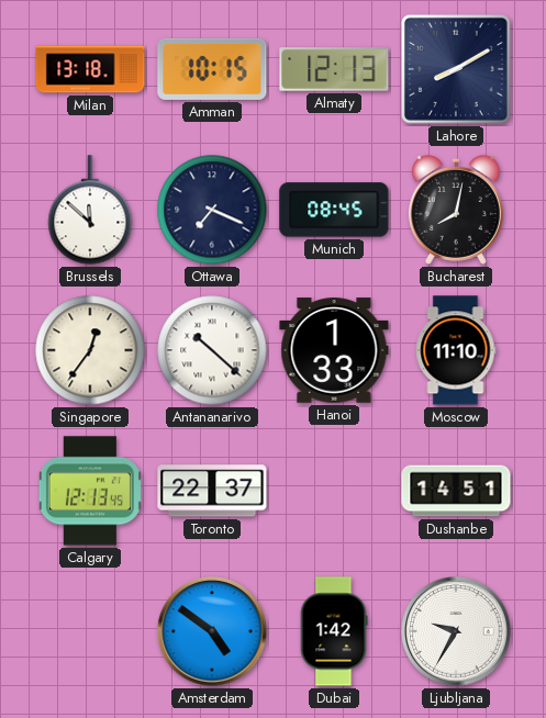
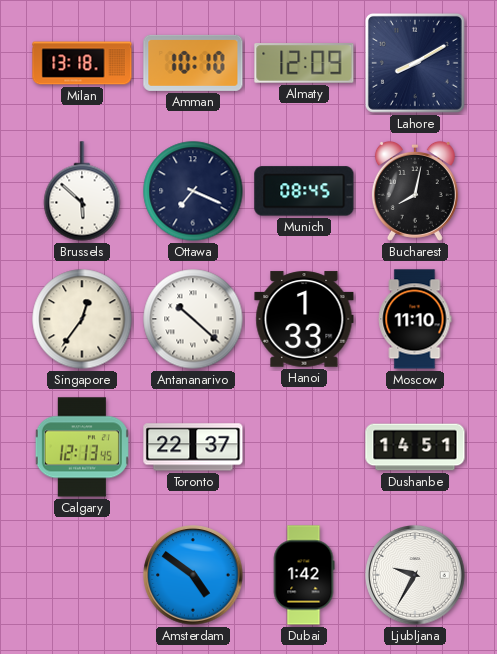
Amman: 10:15 -> 10:10
Almaty: 12:13 -> 12:09
Brussels: 11:52 -> 5:52
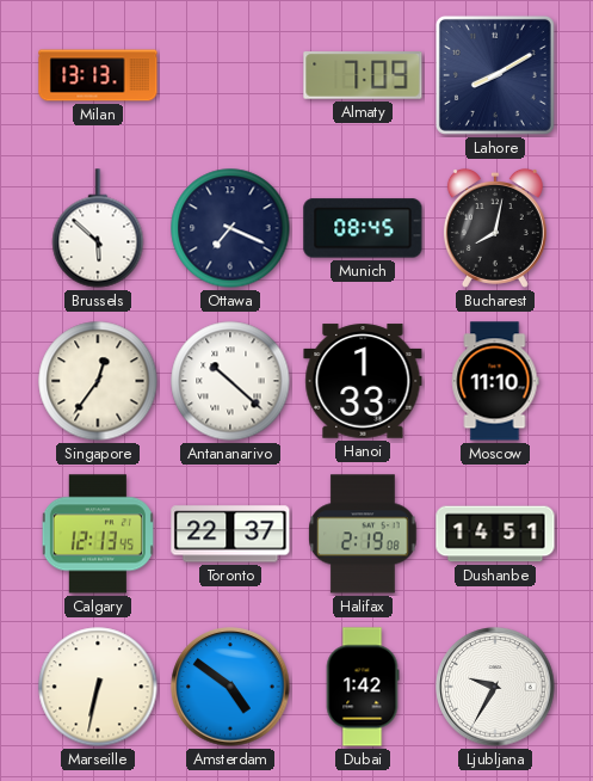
Milan: 13:18 -> 13:13
Amman: 10:10 -> none
Almaty: 12:09 -> 7:09
Halifax: none -> 2:19
Marseille: none -> 6:32
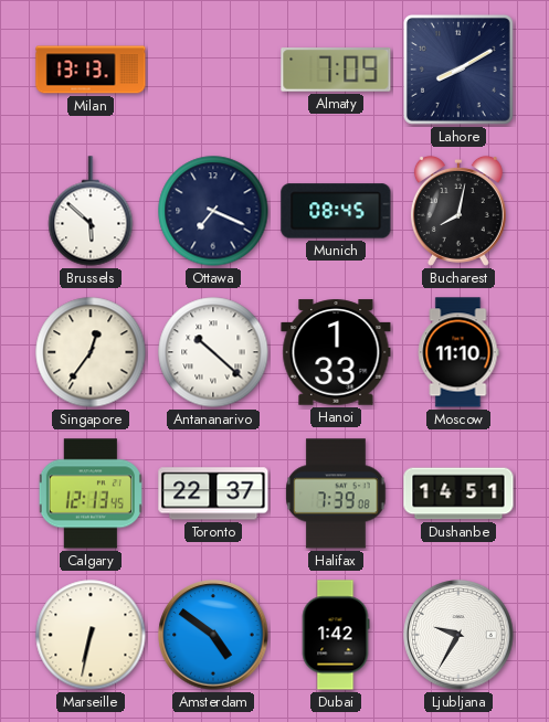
Halifax: 2:19 -> 7:39
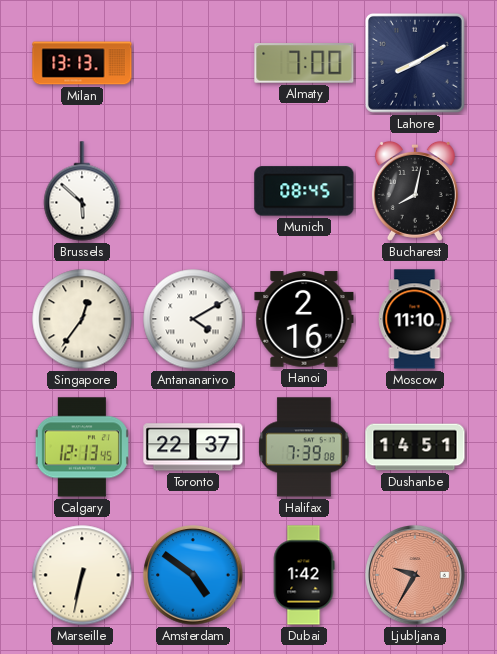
Almaty: 7:09 -> 7:00
Ottawa: 7:19 -> none
Antananarivo: 10:22 -> 4:10
Hanoi: 1:33 -> 2:16
Ljubljana dial: white -> salmon
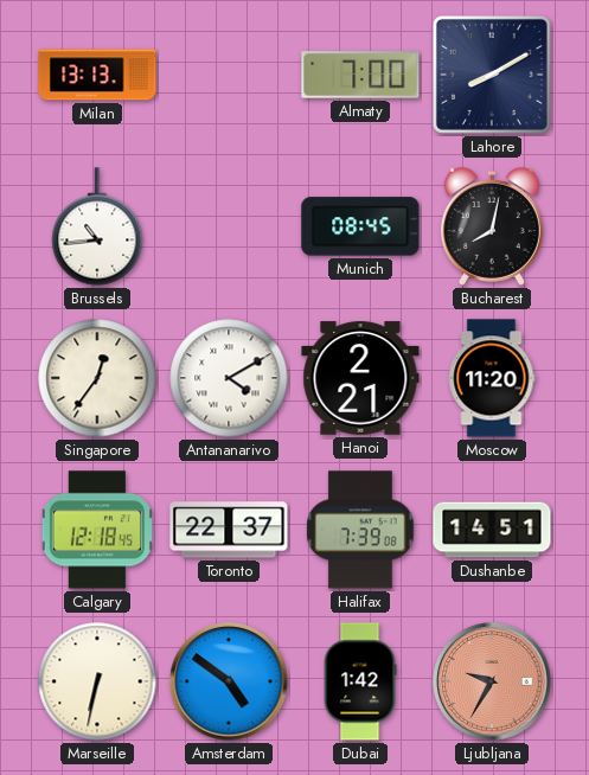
Brussels: 5:52 -> 10:44
Hanoi: 2:16 -> 2:21
Moscow: 11:10 -> 11:20
Calgary: 12:13 -> 12:18
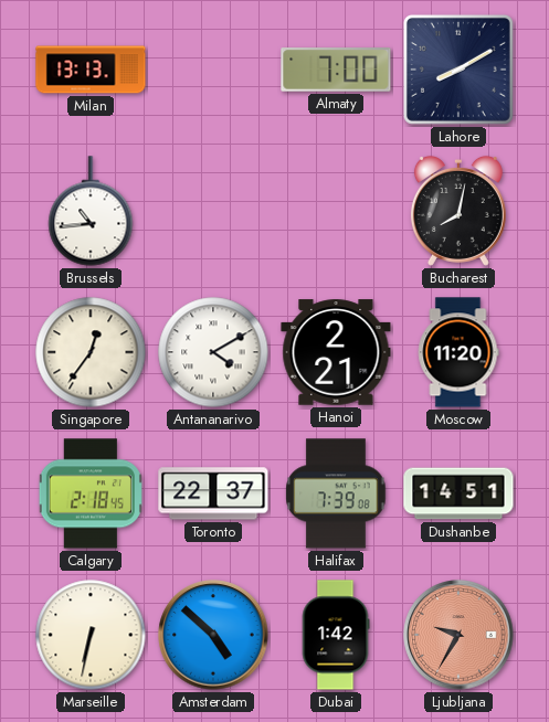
Munich: 08:45 -> none
Calgary: 12:18 -> 2:18
Amsterdam: 4:51 -> 4:52
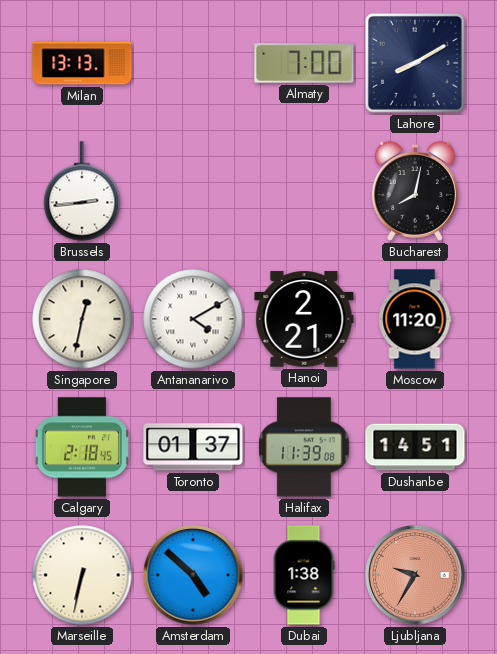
Brussels: 10:44 -> 2:44
Singapore: 12:36 -> 12:32
Toronto: 22:37 -> 01:37
Halifax: 7:39 -> 11:39
Dubai: 1:42 -> 1:38
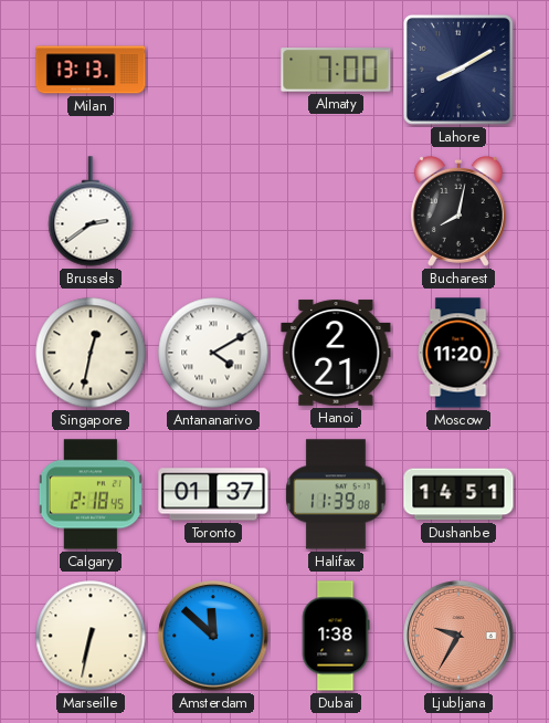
Brussels: 2:44 -> 2:39
Amsterdam: 4:52 -> 11:52
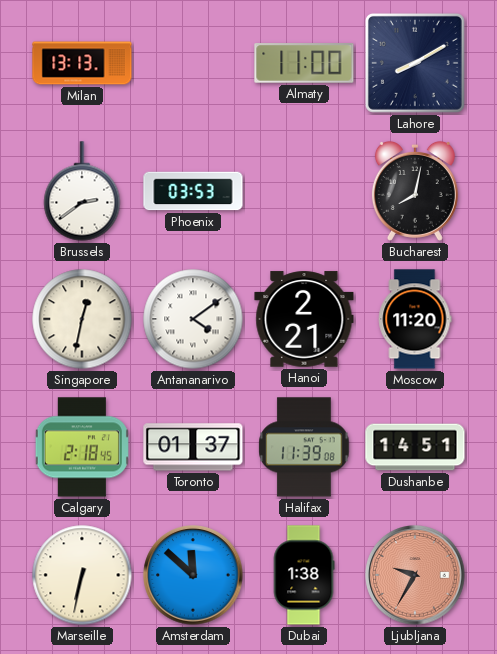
Almaty: 7:00 -> 11:00
Phoenix: none -> 03:53
Antananarivo: 4:10 -> 4:09
